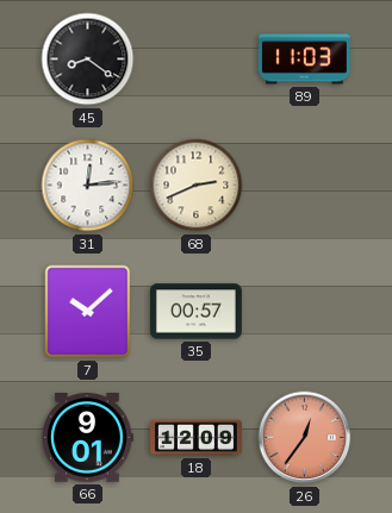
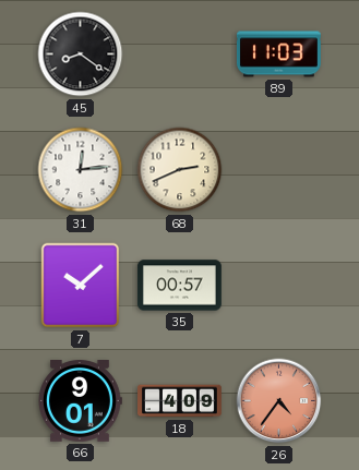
18: 12:09 -> 4:09
26: 12:36 -> 4:36
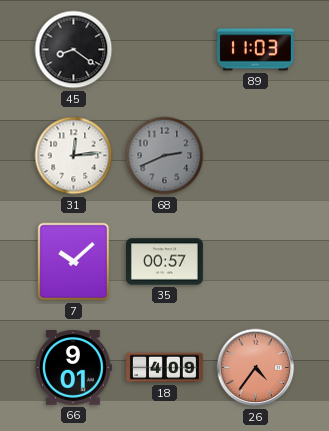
68 dial: cream -> grey
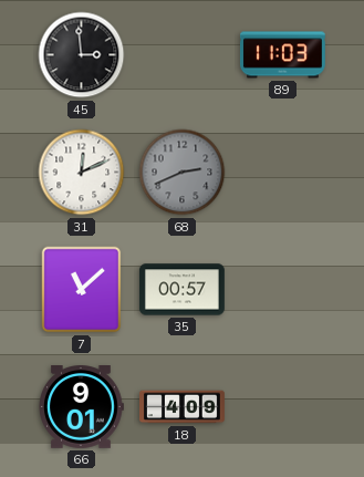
45: 8:21 -> 2:59
31: 12:14 -> 12:11
7: 10:08 -> 11:08
26: 4:36 -> none
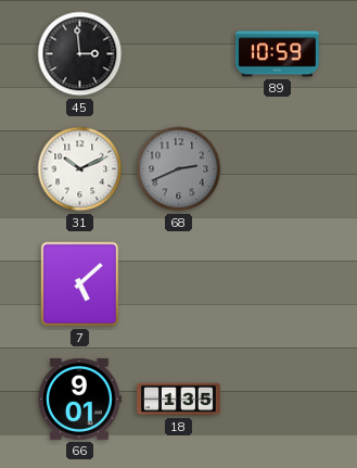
89: 11:03 -> 10:59
31: 12:11 -> 10:11
7: 11:08 -> 5:08
35: 00:57 -> none
18: 4:09 -> 1:35
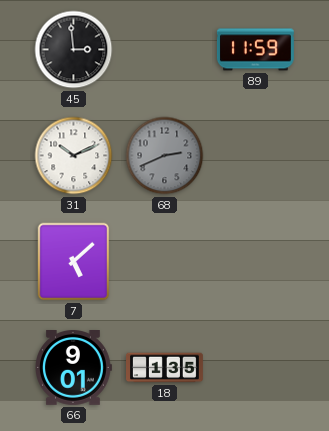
89: 10:59 -> 11:59
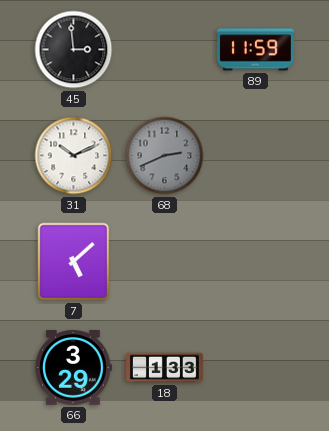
66: 9:01 -> 3:29
18: 1:35 -> 1:33
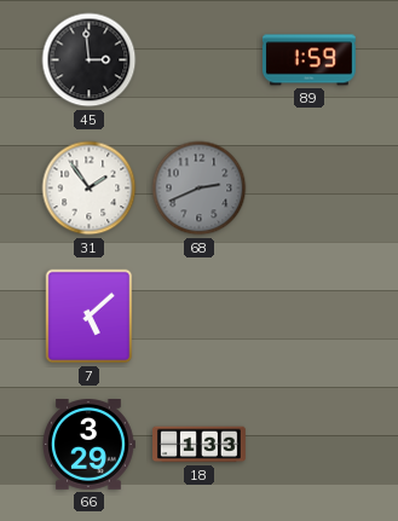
89: 11:59 -> 1:59
31: 10:11 -> 1:54
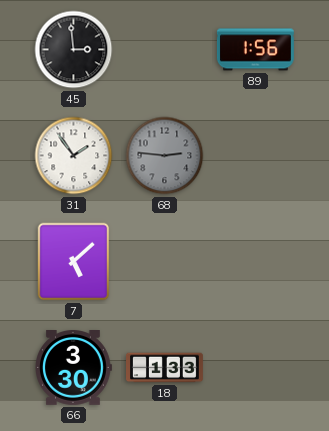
89: 1:59 -> 1:56
68: 2:41 -> 2:46
66: 3:29 -> 3:30
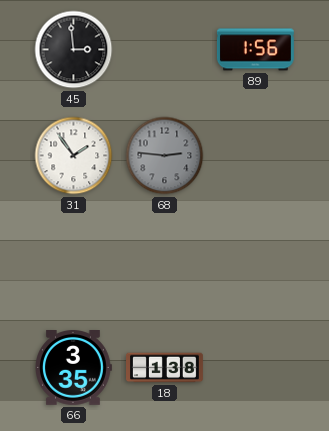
7: 5:08 -> none
66: 3:30 -> 3:35
18: 1:33 -> 1:38
